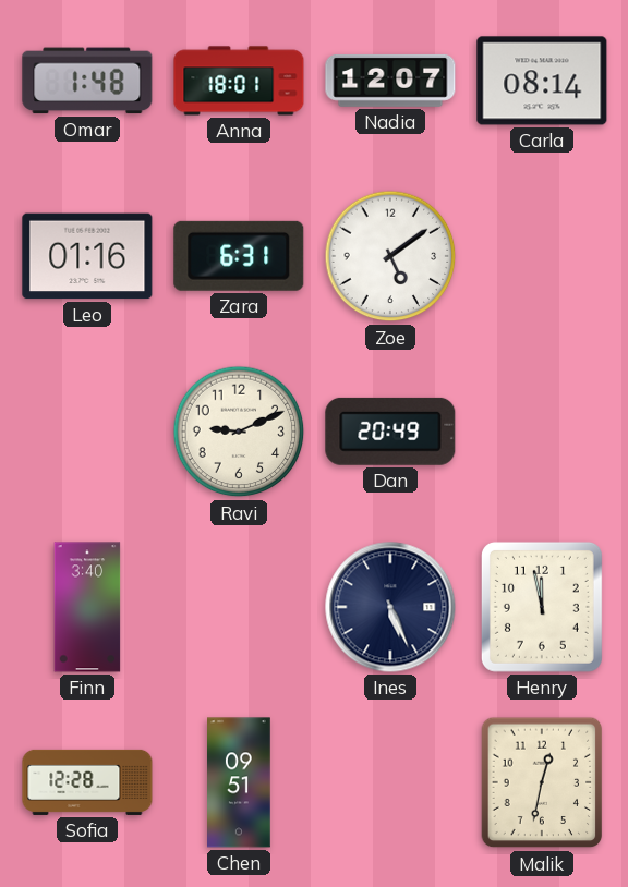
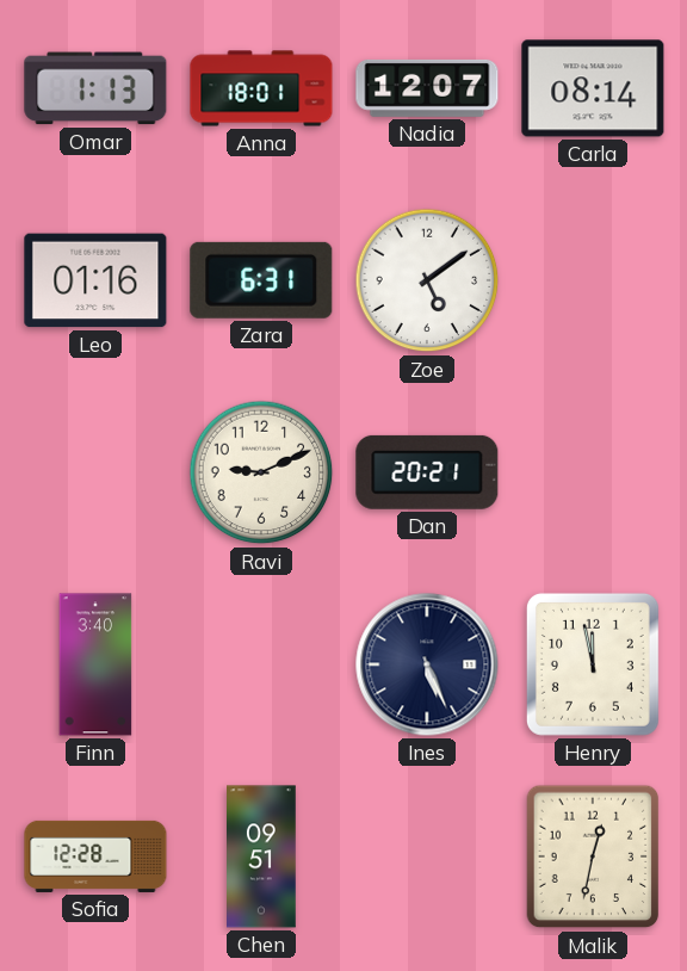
Omar: 1:48 -> 1:13
Dan: 20:49 -> 20:21
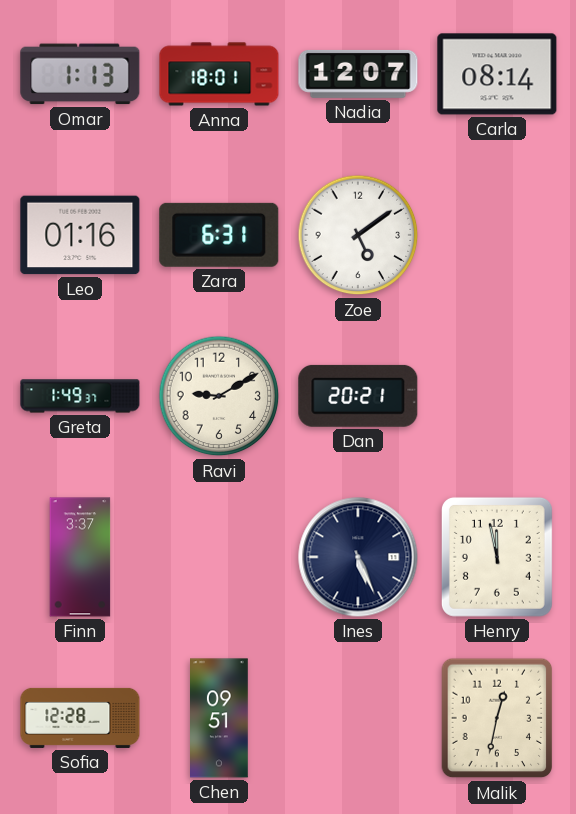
Greta: none -> 1:49
Ravi: 9:11 -> 9:10
Finn: 3:40 -> 3:37
